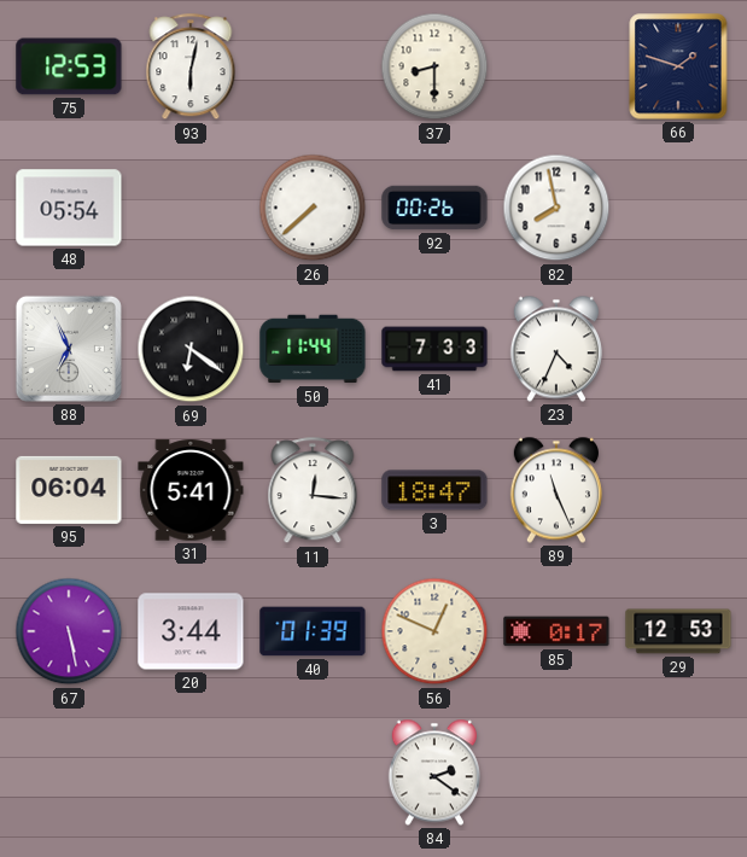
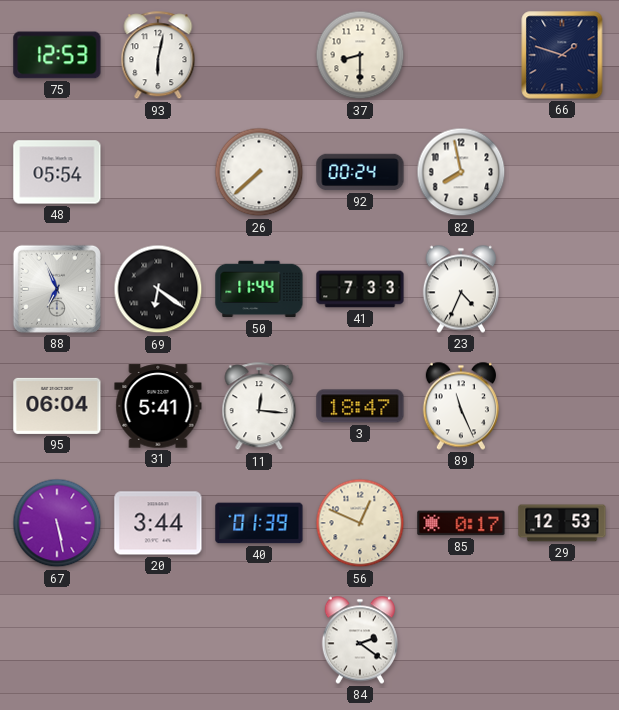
92: 00:26 -> 00:24
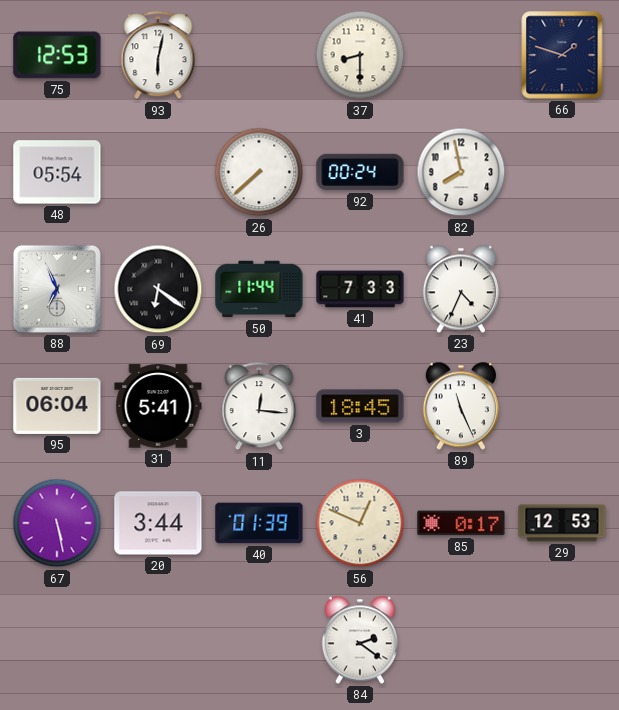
3: 18:47 -> 18:45
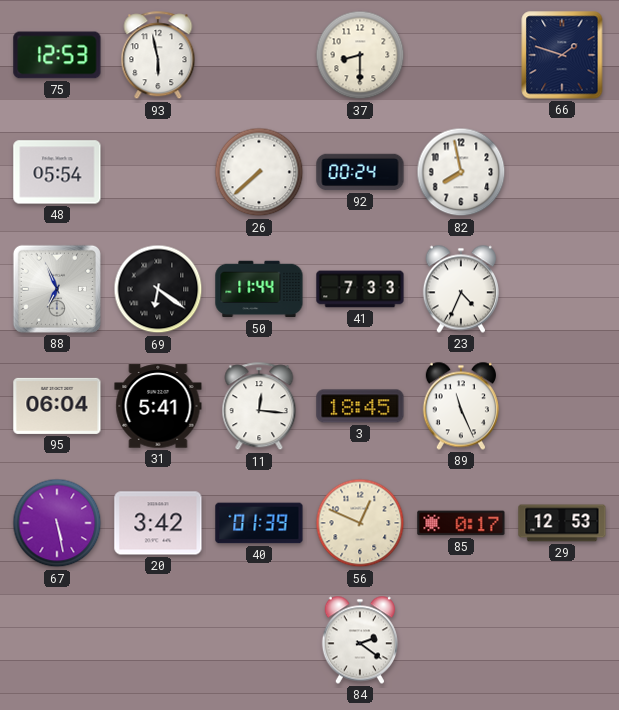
93: 6:02 -> 5:58
20: 3:44 -> 3:42
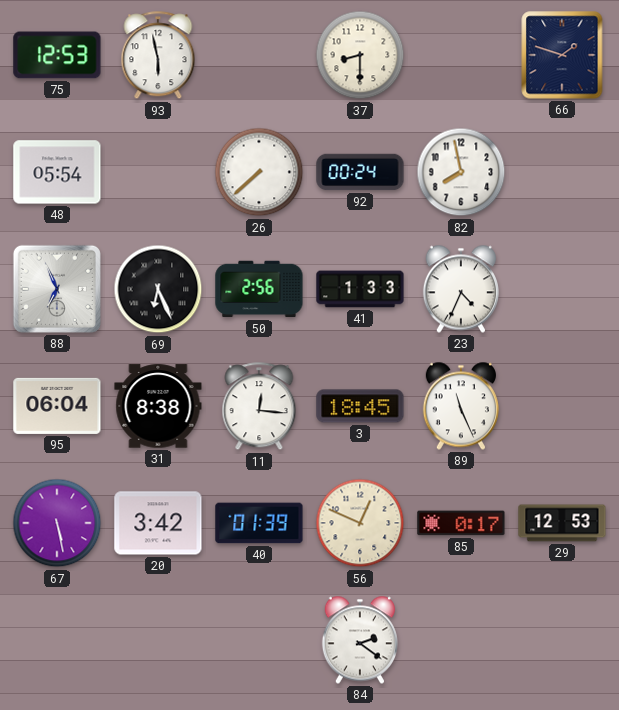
69: 6:21 -> 6:26
50: 11:44 -> 2:56
41: 7:33 -> 1:33
31: 5:41 -> 8:38
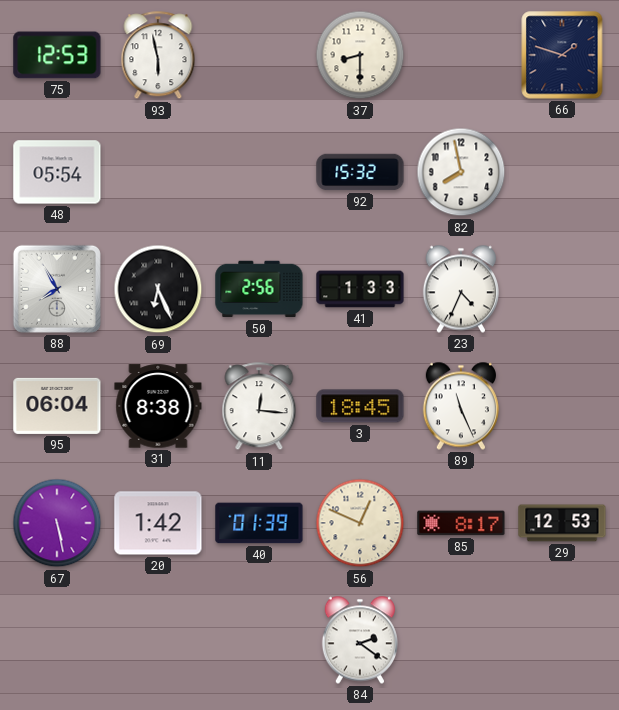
26: 7:38 -> none
92: 00:24 -> 15:32
88: 6:56 -> 7:55
20: 3:42 -> 1:42
85: 0:17 -> 8:17
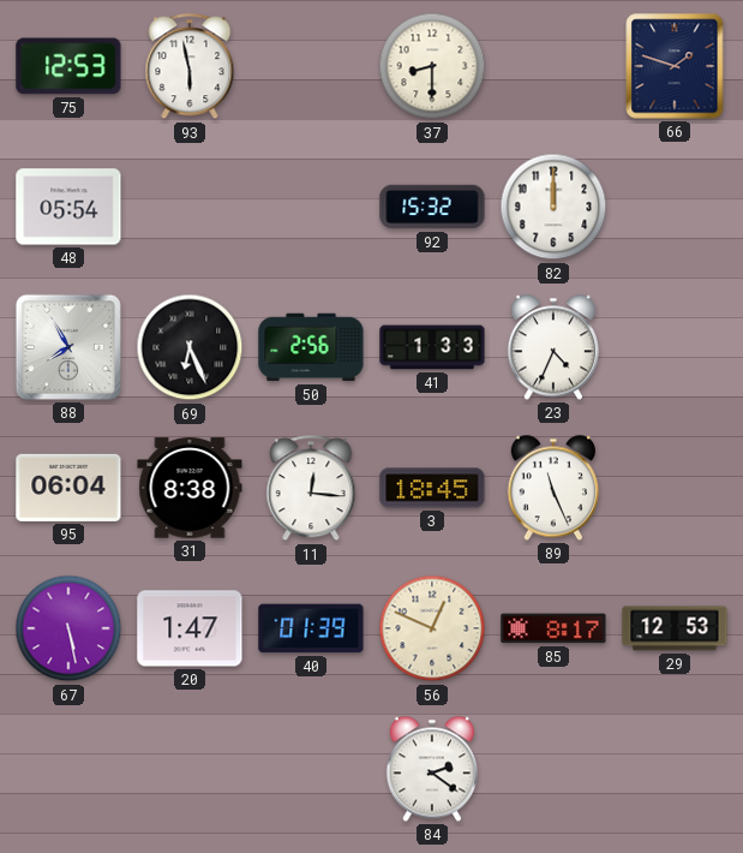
82: 7:58 -> 12:00
20: 1:42 -> 1:47
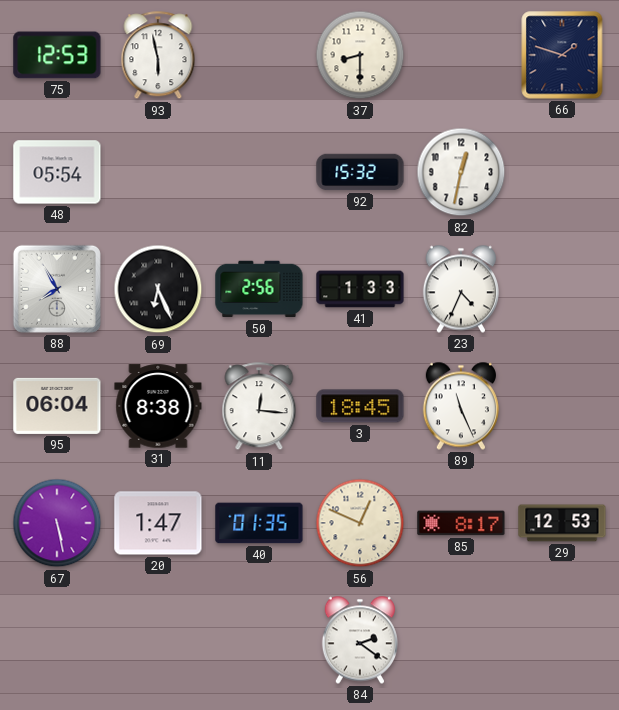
82: 12:00 -> 12:32
40: 01:39 -> 01:35
